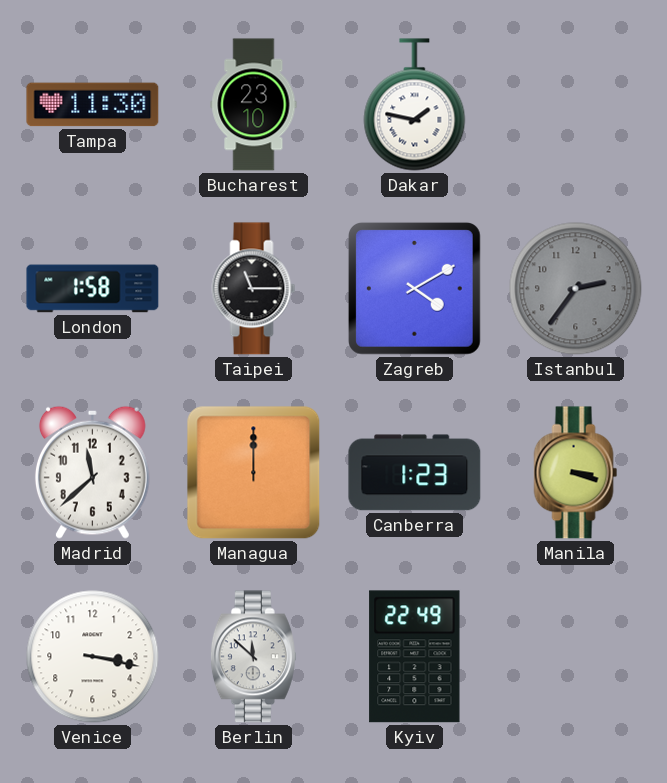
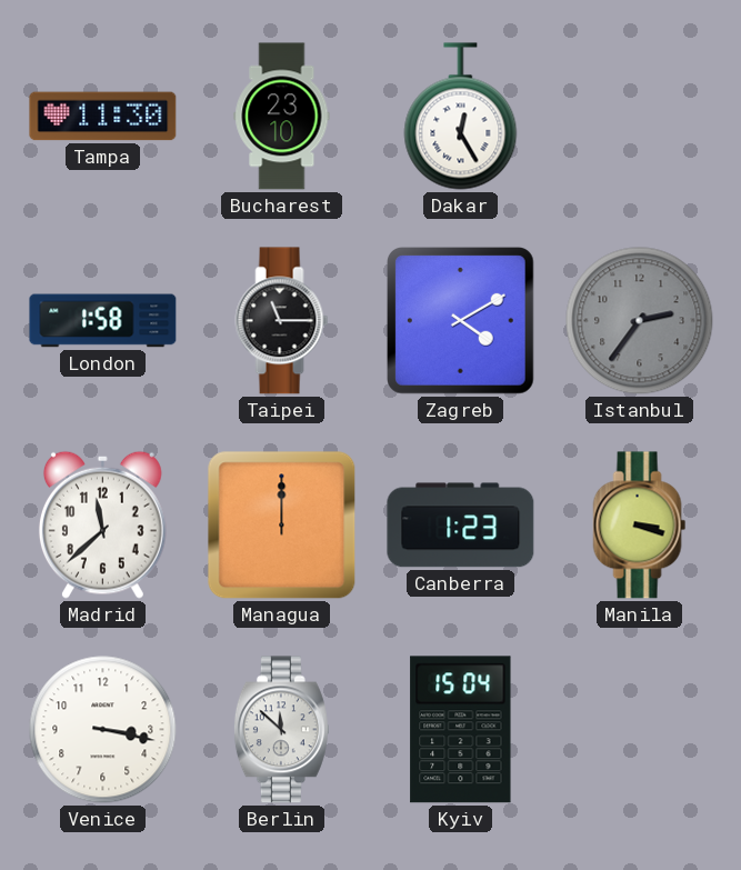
Dakar: 1:47 -> 12:25
Kyiv: 22:49 -> 15:04
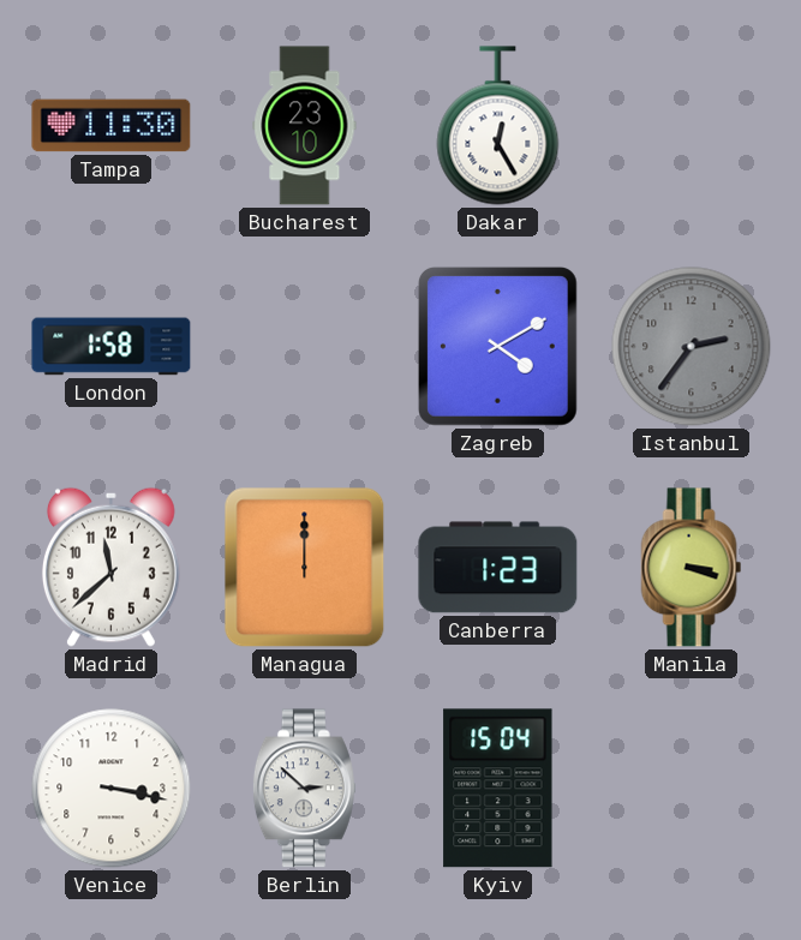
Taipei: 11:15 -> none
Berlin: 11:52 -> 2:52
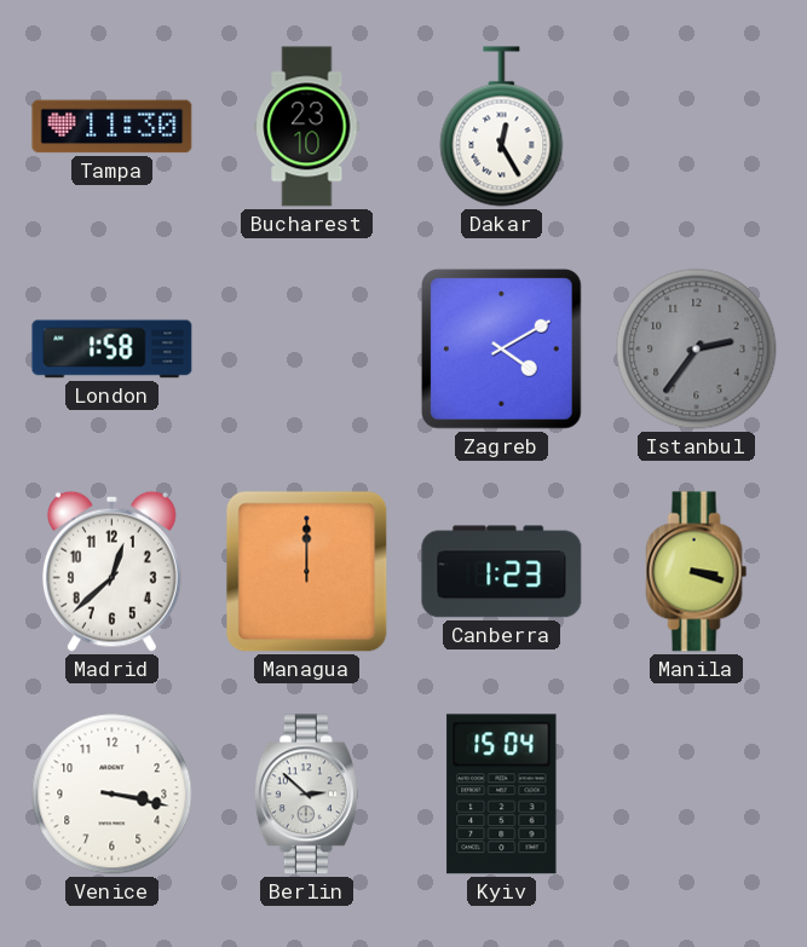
Madrid: 11:38 -> 12:38
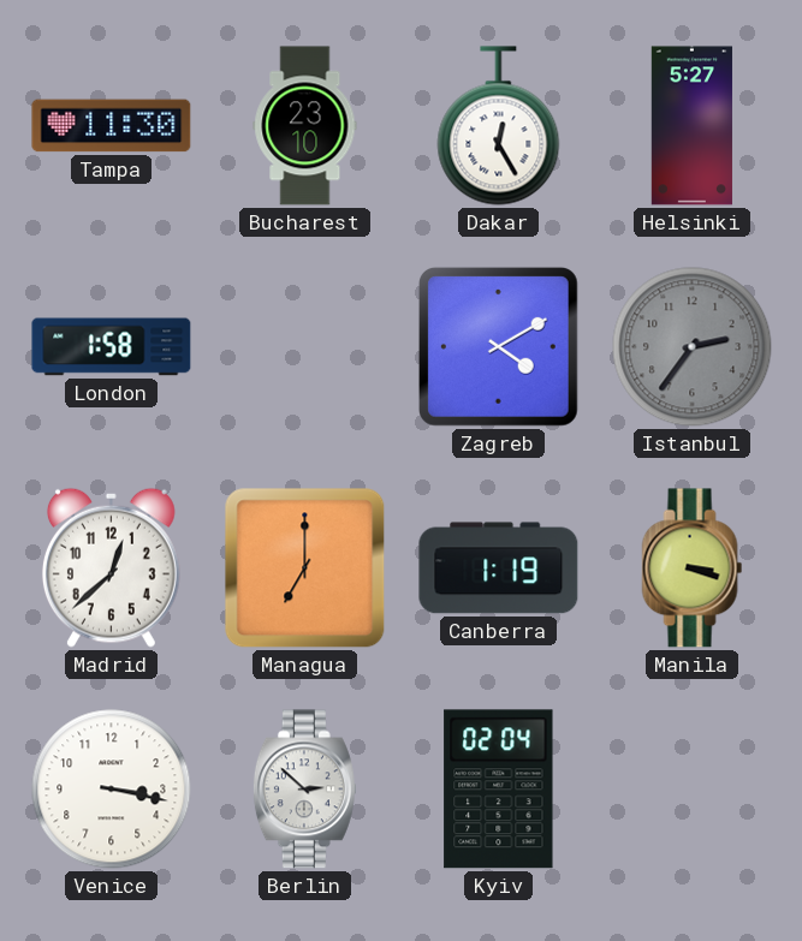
Helsinki: none -> 5:27
Managua: 12:00 -> 7:00
Canberra: 1:23 -> 1:19
Kyiv: 15:04 -> 02:04
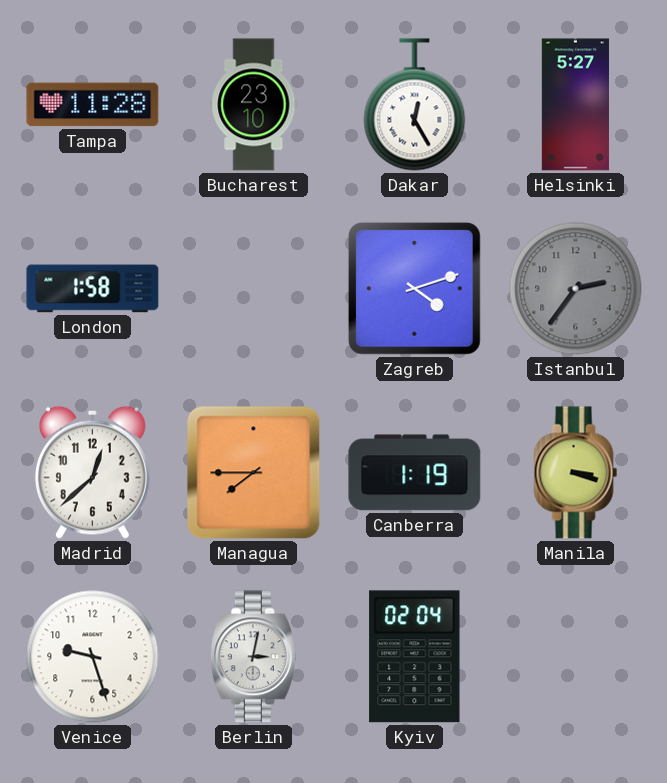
Tampa: 11:30 -> 11:28
Zagreb: 4:10 -> 4:12
Managua: 7:00 -> 7:45
Venice: 3:17 -> 9:27
Berlin: 2:52 -> 3:02
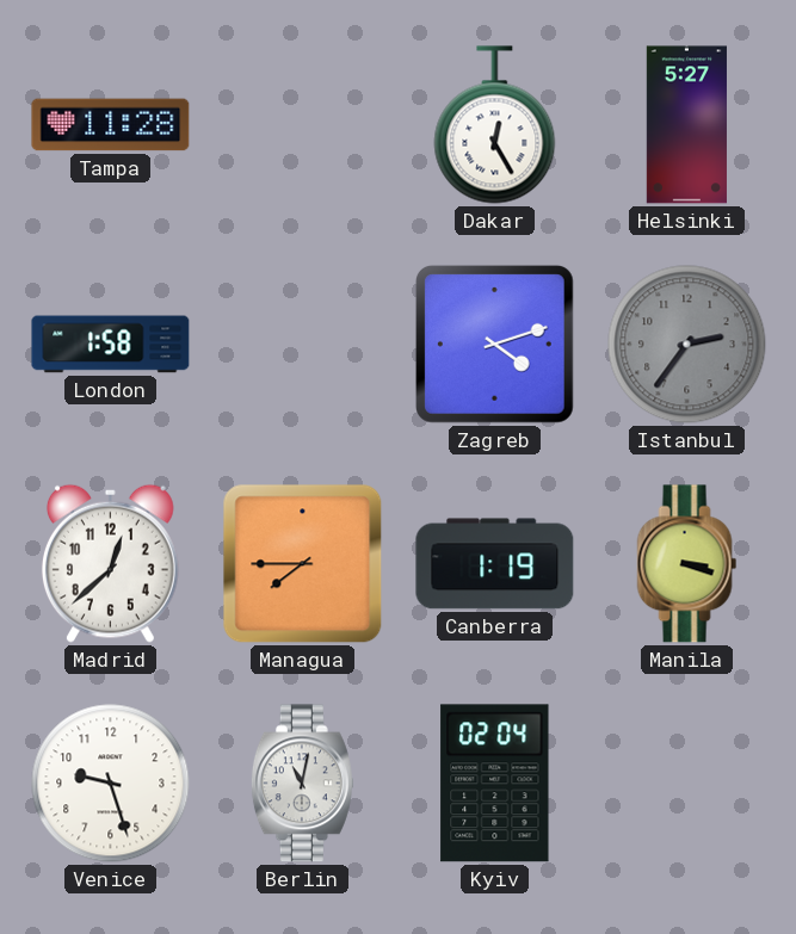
Bucharest: 23:10 -> none
Berlin: 3:02 -> 11:02
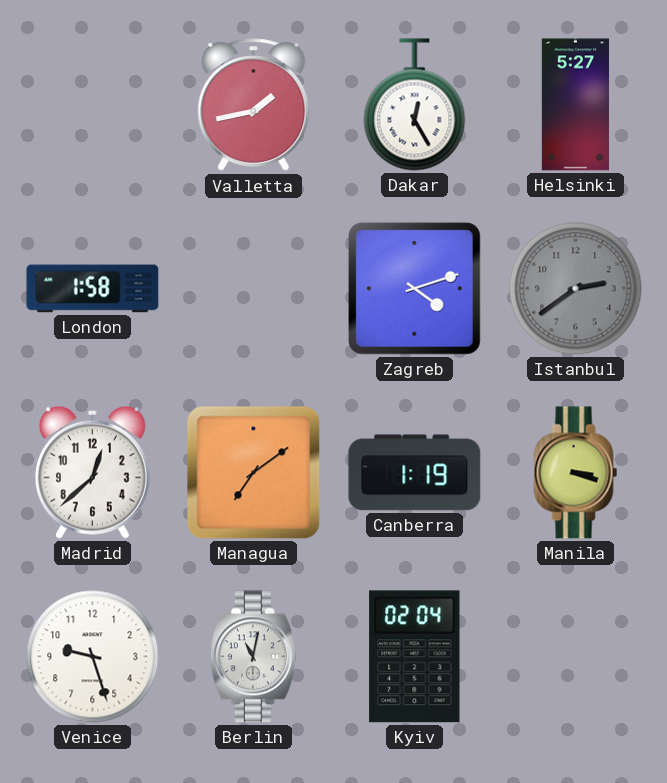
Tampa: 11:28 -> none
Valletta: none -> 1:43
Istanbul: 2:36 -> 2:39
Managua: 7:45 -> 7:09
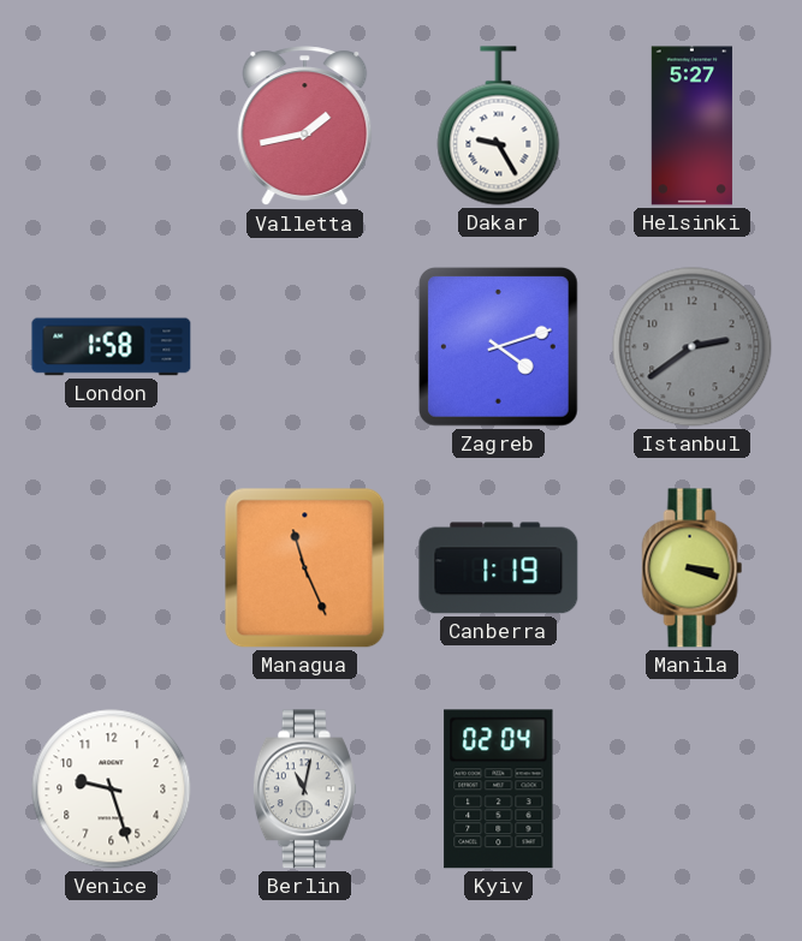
Dakar: 12:25 -> 9:25
Madrid: 12:38 -> none
Managua: 7:09 -> 11:26
